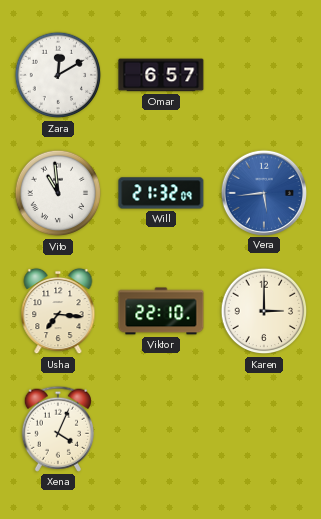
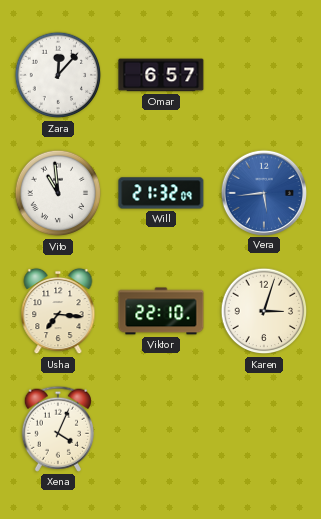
Zara: 12:10 -> 12:07
Karen: 3:00 -> 3:03
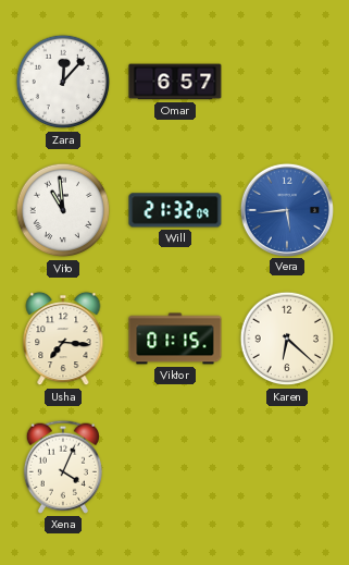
Viktor: 22:10 -> 01:15
Karen: 3:03 -> 6:22
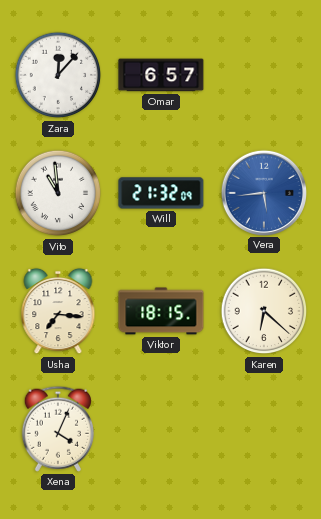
Viktor: 01:15 -> 18:15
